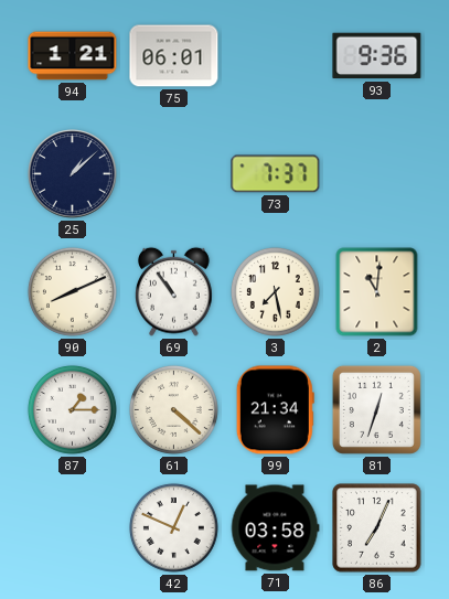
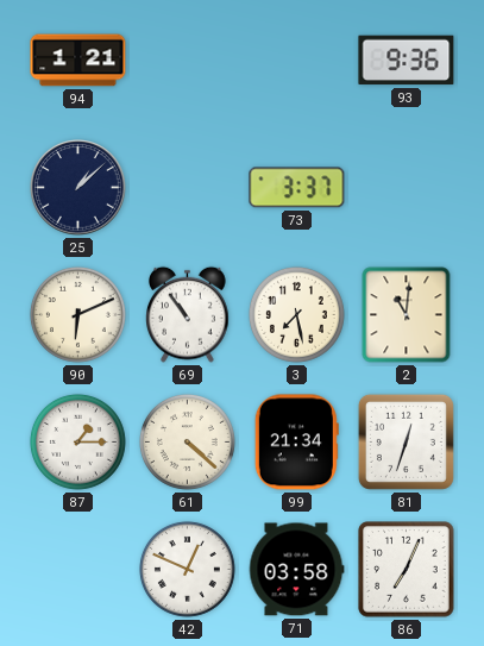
75: 06:01 -> none
73: 7:37 -> 3:37
90: 8:11 -> 6:11
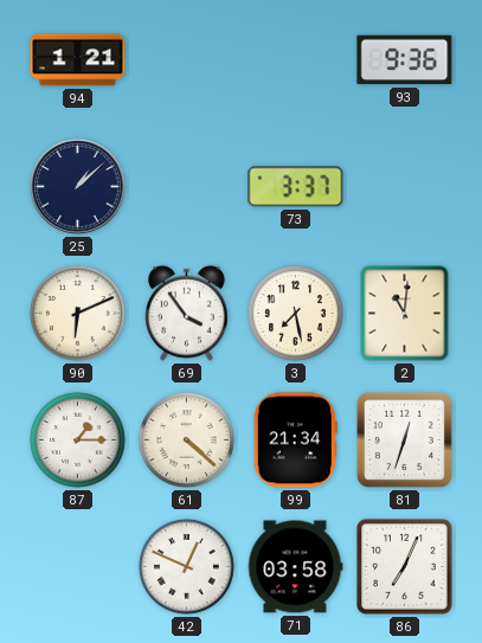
69: 10:54 -> 3:54
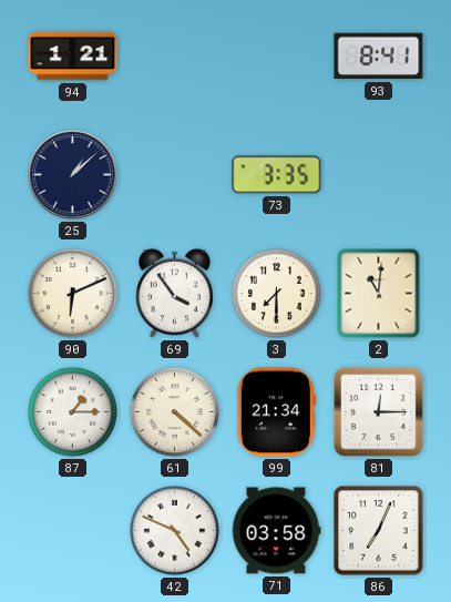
93: 9:36 -> 8:41
73: 3:37 -> 3:35
3: 7:28 -> 7:30
81: 12:33 -> 12:15
42: 12:49 -> 4:49
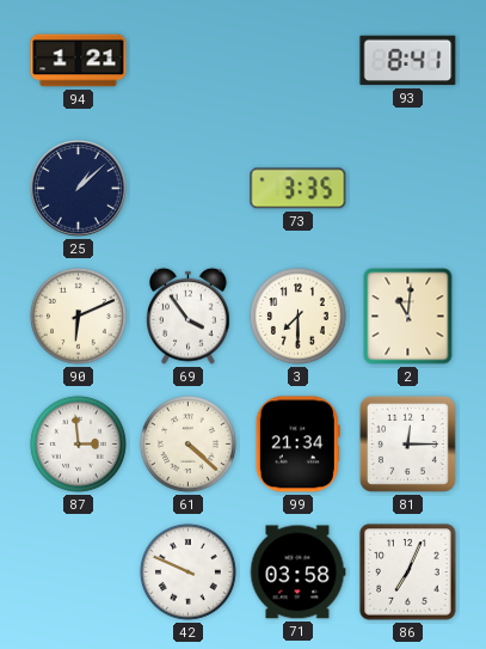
87: 1:15 -> 2:59
42: 4:49 -> 9:49
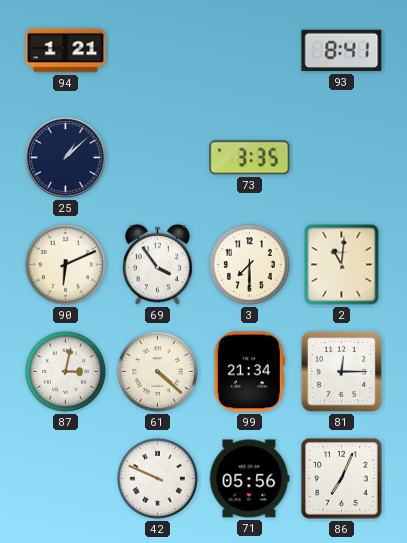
87: 2:59 -> 3:02
71: 03:58 -> 05:56
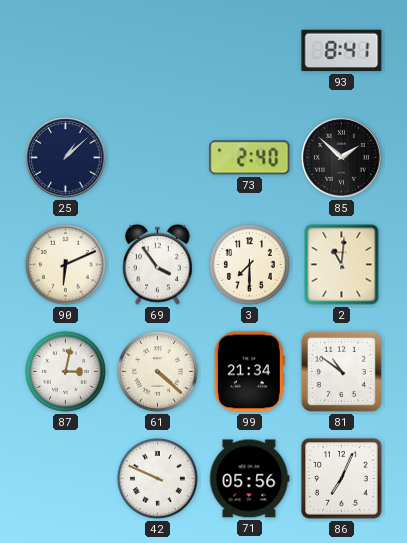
94: 1:21 -> none
73: 3:35 -> 2:40
85: none -> 1:52
81: 12:15 -> 10:51
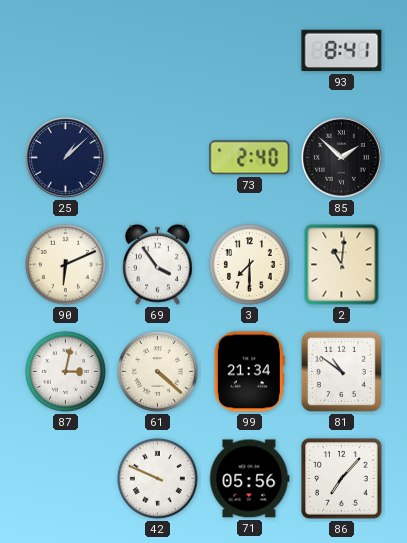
86: 7:04 -> 7:07
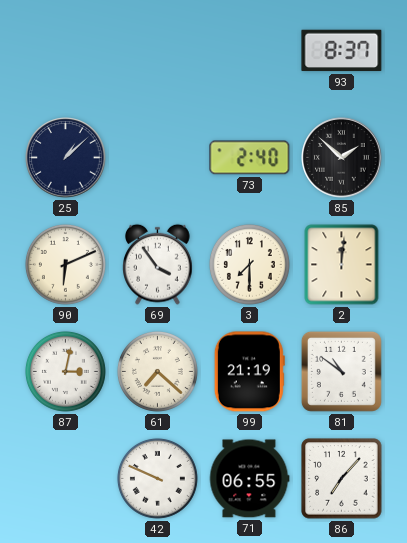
93: 8:41 -> 8:37
2: 11:01 -> 12:01
61: 4:22 -> 7:22
99: 21:34 -> 21:19
71: 05:56 -> 06:55
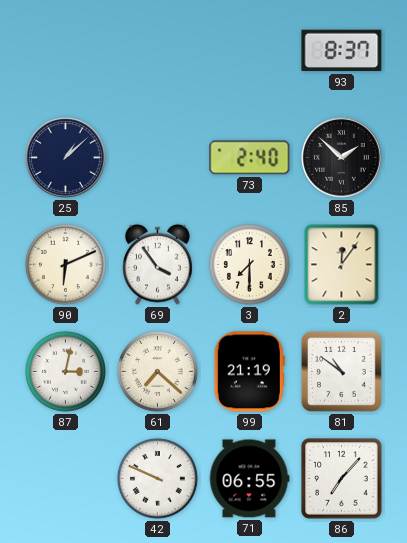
2: 12:01 -> 12:06
